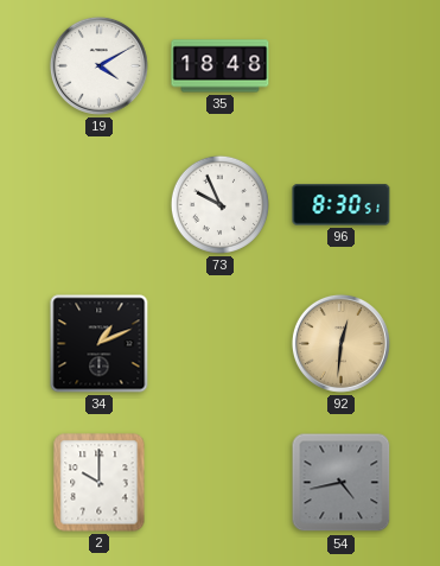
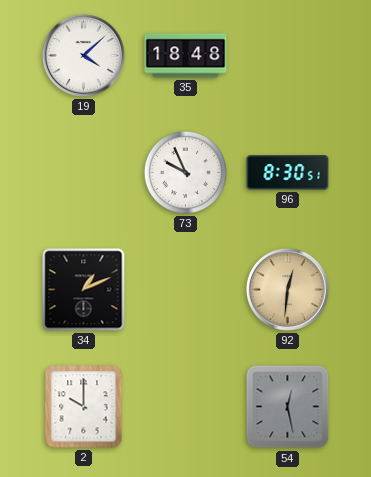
19: 4:10 -> 4:08
54: 4:43 -> 12:28
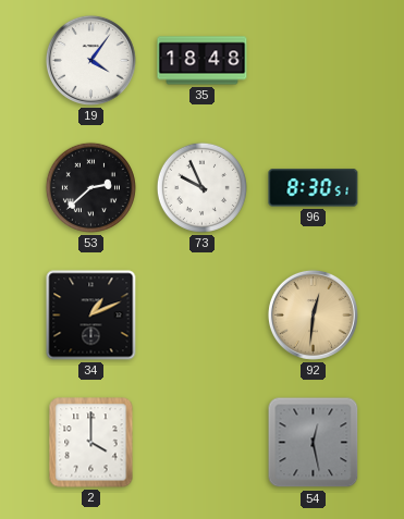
19: 4:08 -> 4:06
53: none -> 2:38
2: 10:00 -> 4:00
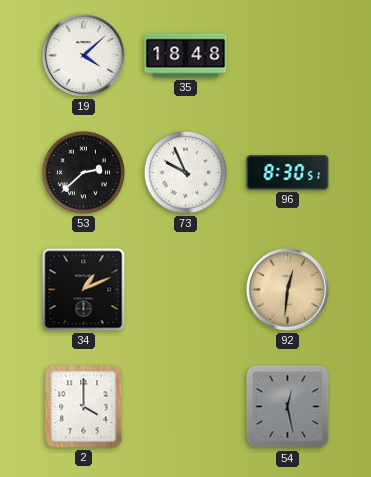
19: 4:06 -> 4:08
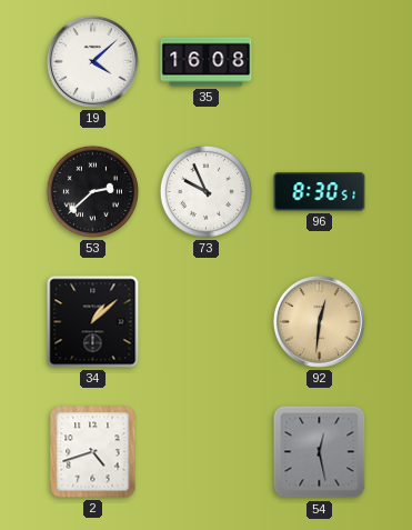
35: 18:48 -> 16:08
34: 1:11 -> 1:08
2: 4:00 -> 4:42
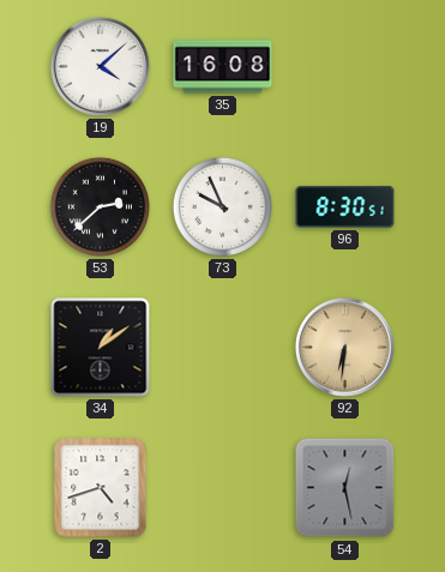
34: 1:08 -> 1:09
92: 12:31 -> 6:31
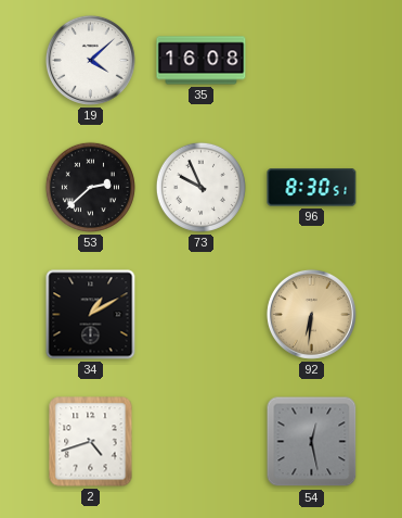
34: 1:09 -> 1:10
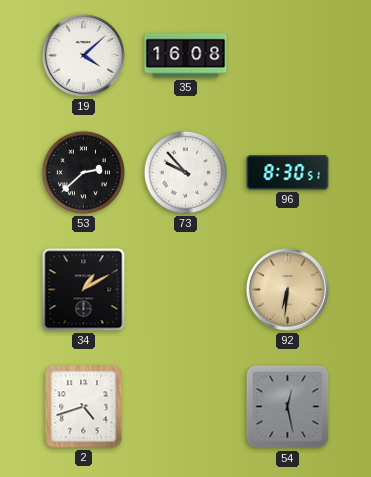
73: 9:56 -> 9:53
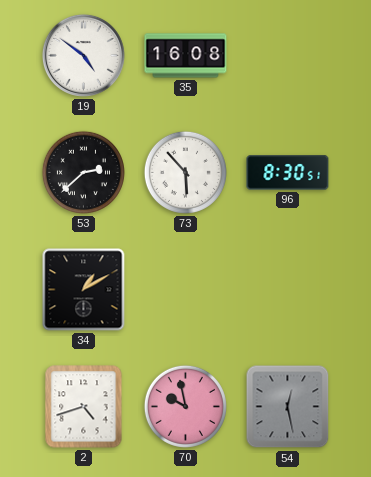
19: 4:08 -> 4:51
73: 9:53 -> 5:53
92: 6:31 -> none
70: none -> 9:58
